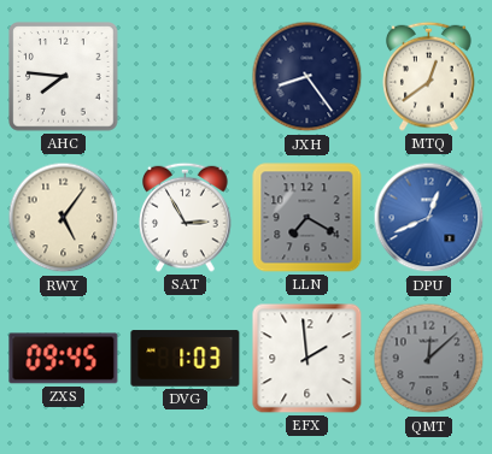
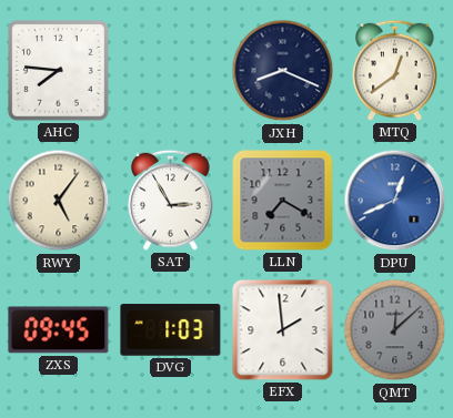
JXH: 8:24 -> 8:19
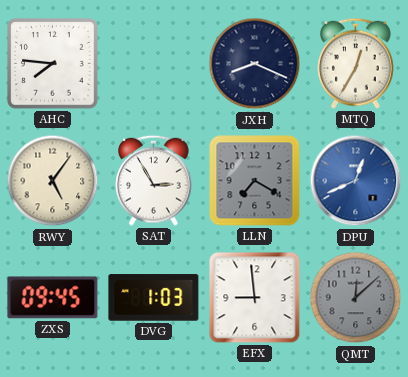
MTQ: 12:39 -> 12:35
EFX: 1:59 -> 8:59
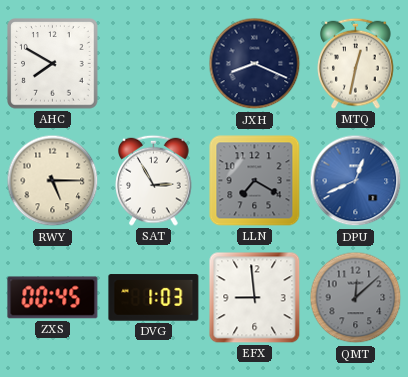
AHC: 7:46 -> 7:50
MTQ: 12:35 -> 12:32
RWY: 5:06 -> 5:15
ZXS: 09:45 -> 00:45
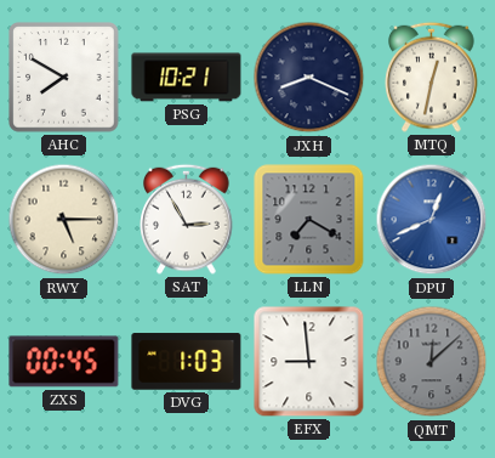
PSG: none -> 10:21
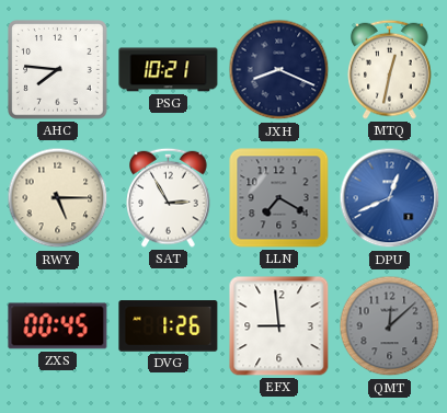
AHC: 7:50 -> 7:46
DVG: 1:03 -> 1:26
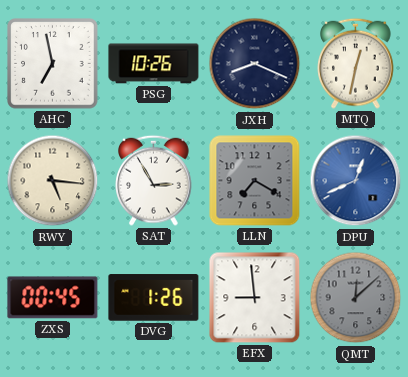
AHC: 7:46 -> 6:58
PSG: 10:21 -> 10:26
RWY: 5:15 -> 5:16
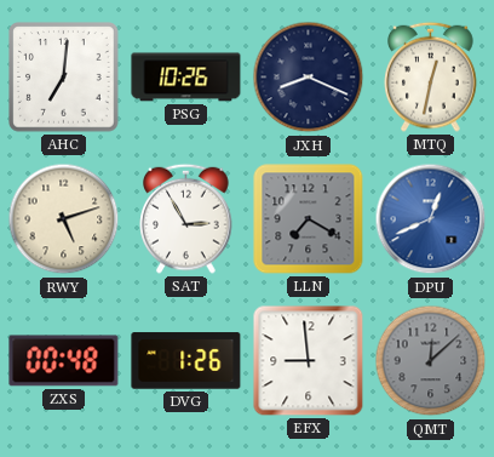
AHC: 6:58 -> 7:01
RWY: 5:16 -> 5:12
ZXS: 00:45 -> 00:48
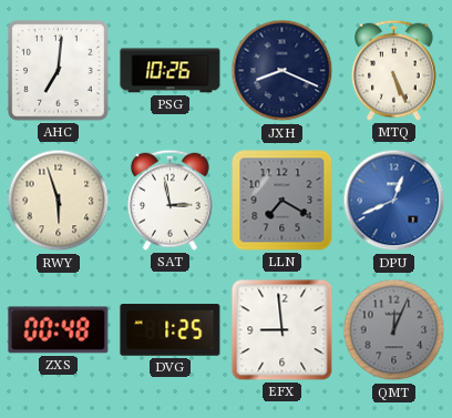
MTQ: 12:32 -> 5:26
RWY: 5:12 -> 5:57
SAT: 2:55 -> 2:58
DVG: 1:26 -> 1:25
QMT: 12:08 -> 12:04
